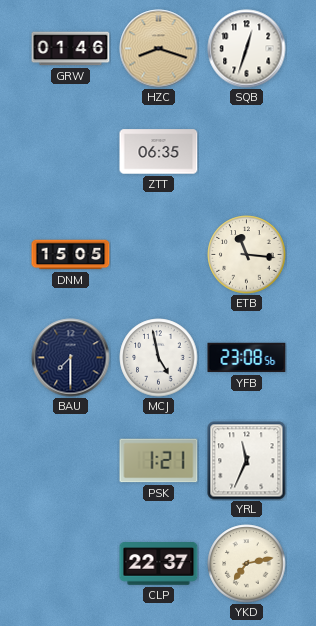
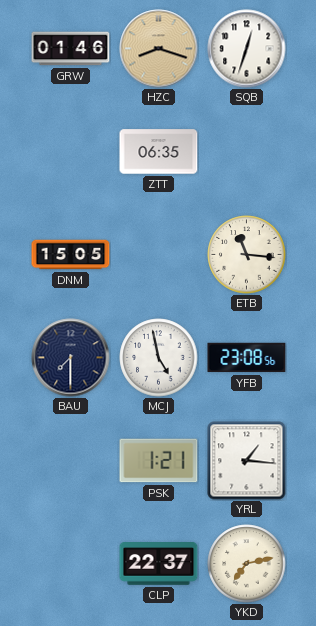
YRL: 11:34 -> 1:16
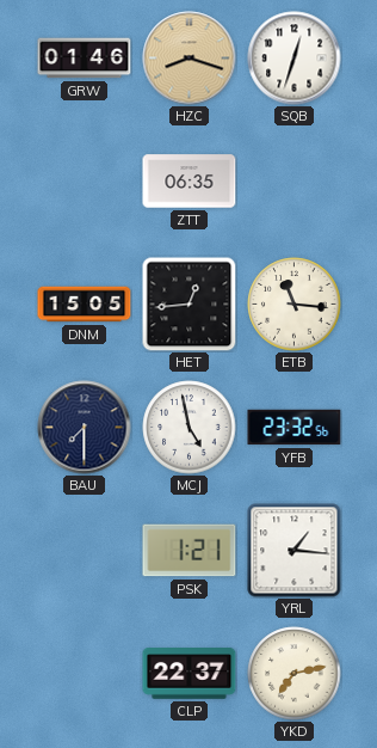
HET: none -> 12:44
YFB: 23:08 -> 23:32
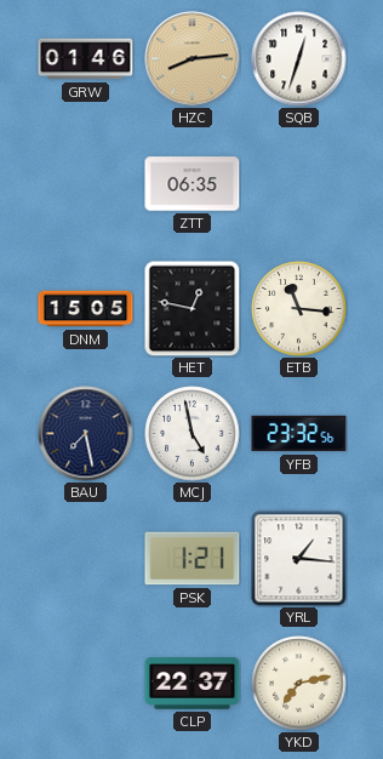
HZC: 8:18 -> 8:14
HET: 12:44 -> 12:47
BAU: 7:30 -> 7:28
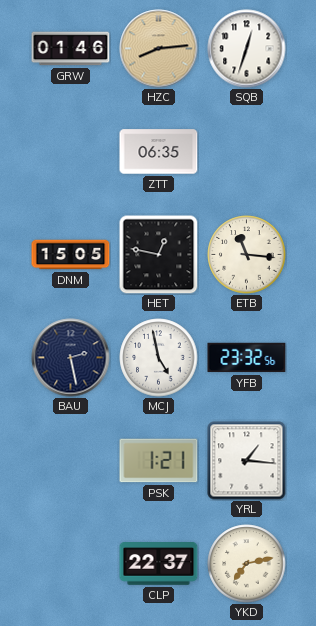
BAU: 7:28 -> 2:28
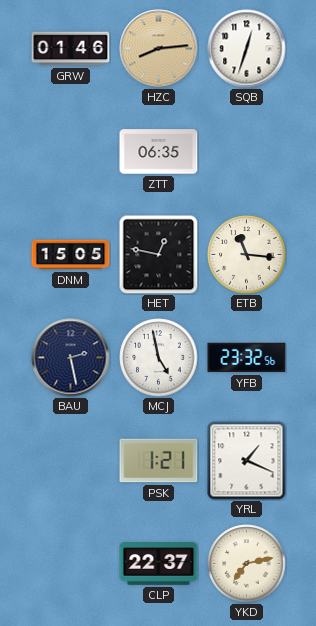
YRL: 1:16 -> 1:19
